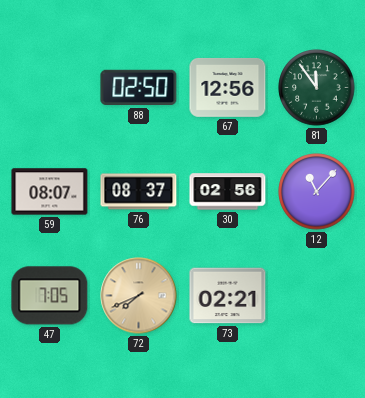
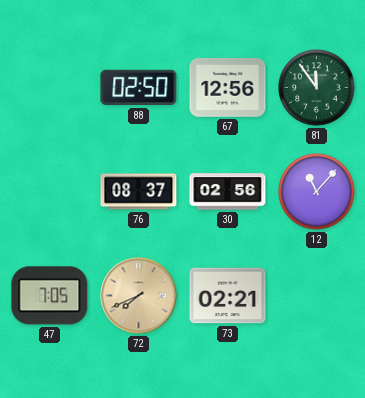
59: 08:07 -> none
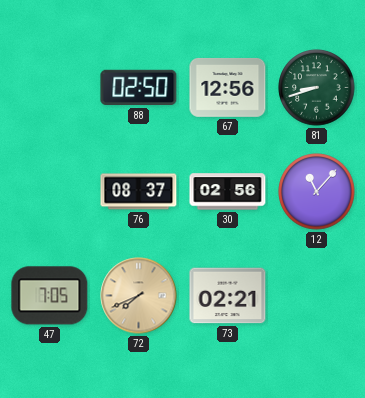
81: 11:54 -> 8:42
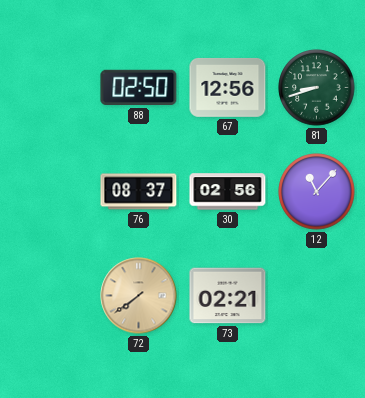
47: 7:05 -> none
72: 7:41 -> 7:39
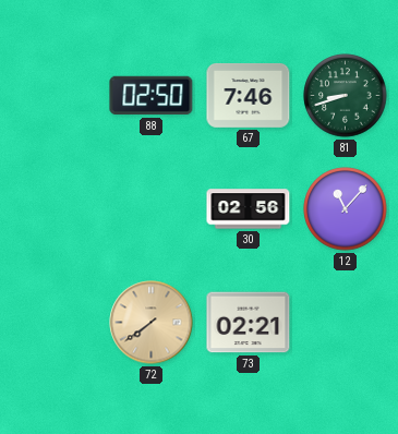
67: 12:56 -> 7:46
76: 08:37 -> none
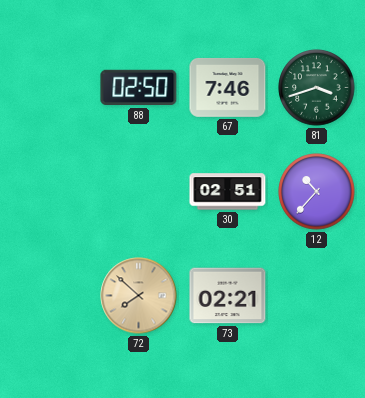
81: 8:42 -> 3:42
30: 02:56 -> 02:51
12: 11:07 -> 10:37
72: 7:39 -> 7:52
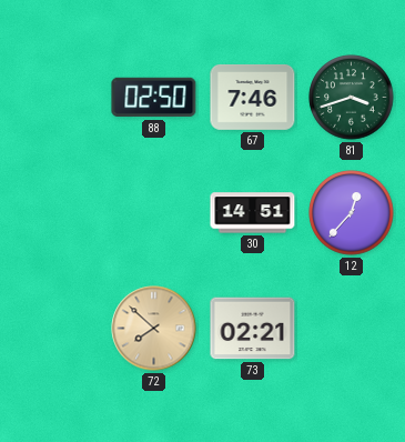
30: 02:51 -> 14:51
12: 10:37 -> 12:37
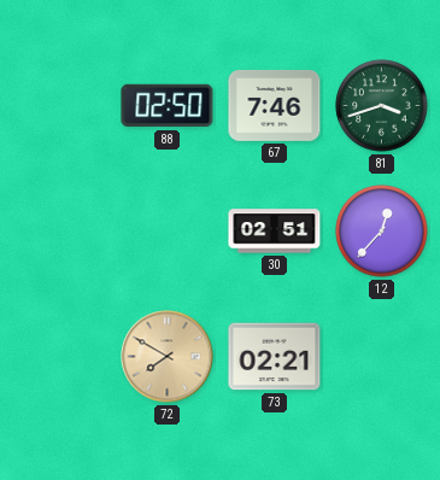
30: 14:51 -> 02:51
72: 7:52 -> 7:50
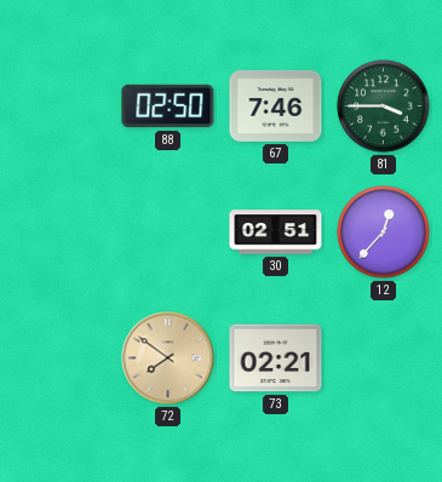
81: 3:42 -> 3:45
72: 7:50 -> 7:51
